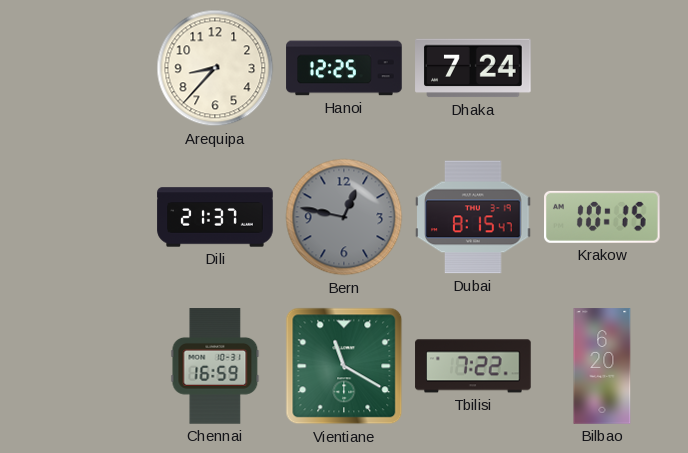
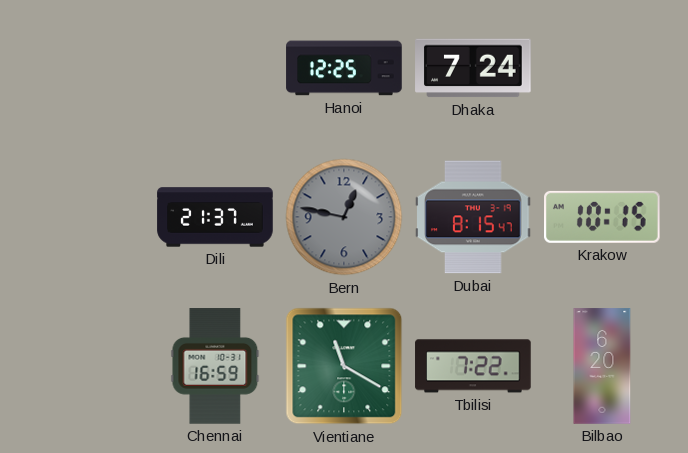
Arequipa: 8:37 -> none
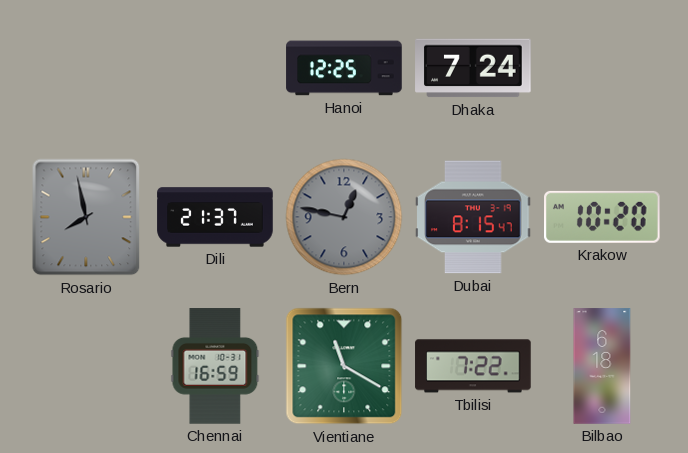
Rosario: none -> 7:58
Krakow: 10:15 -> 10:20
Bilbao: 6:20 -> 6:18
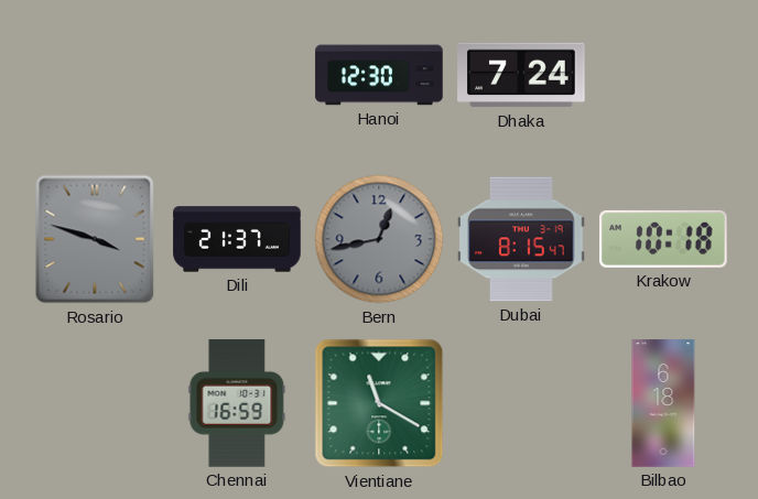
Hanoi: 12:25 -> 12:30
Rosario: 7:58 -> 3:48
Bern: 12:47 -> 12:43
Krakow: 10:20 -> 10:18
Tbilisi: 7:22 -> none
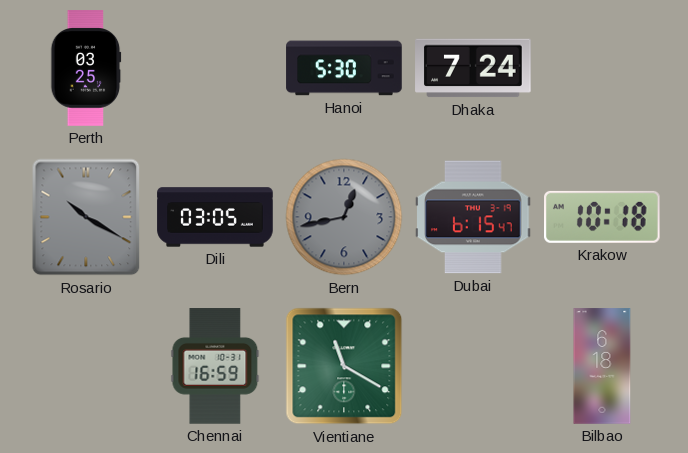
Perth: none -> 03:25
Hanoi: 12:30 -> 5:30
Rosario: 3:48 -> 10:20
Dili: 21:37 -> 03:05
Dubai: 8:15 -> 6:15
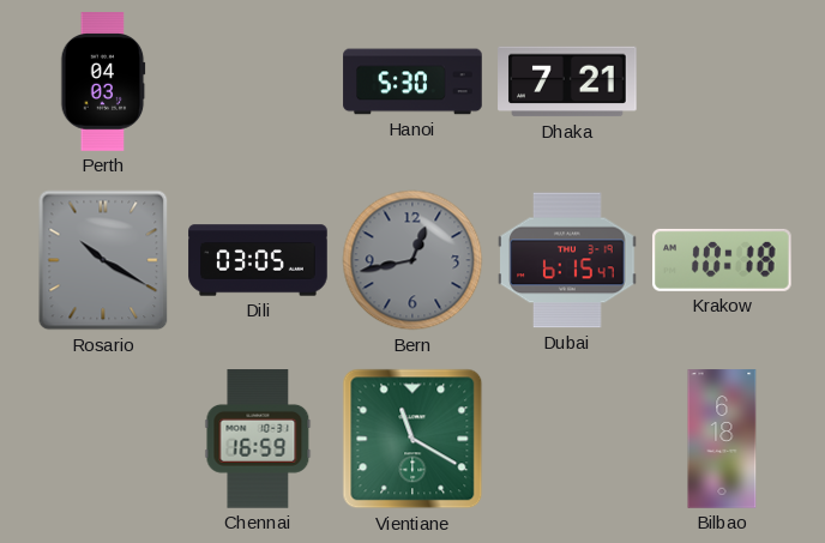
Perth: 03:25 -> 04:03
Dhaka: 7:24 -> 7:21
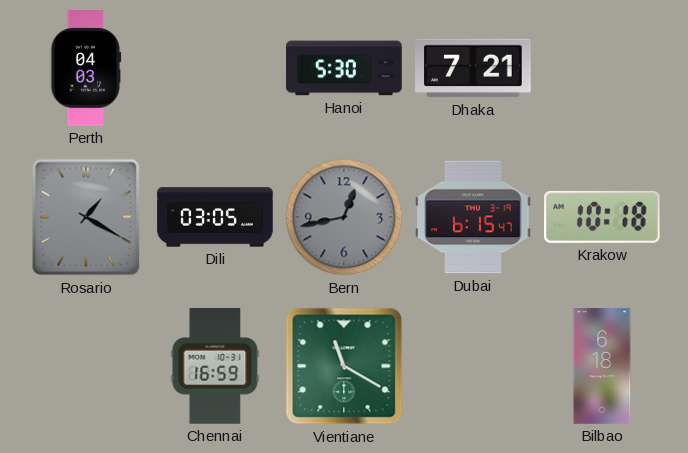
Rosario: 10:20 -> 1:20
